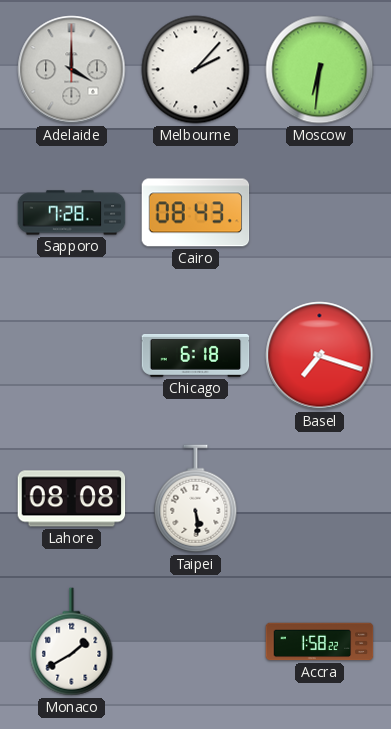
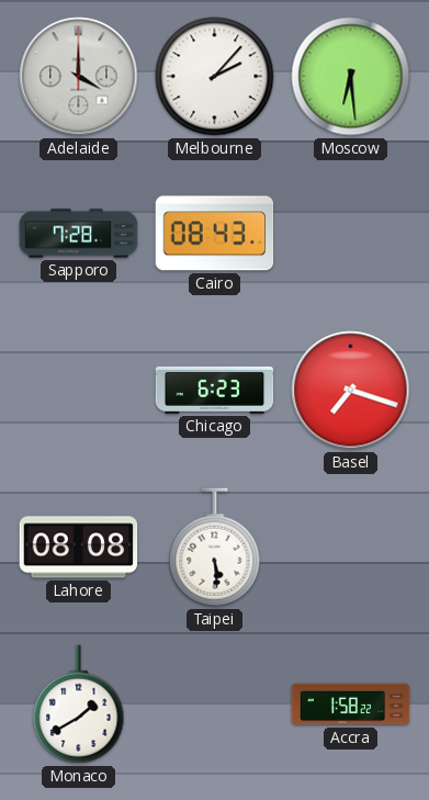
Moscow: 6:31 -> 6:29
Chicago: 6:18 -> 6:23
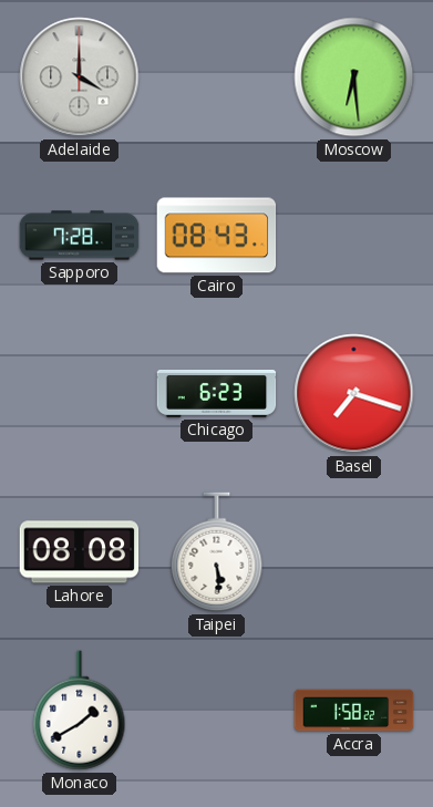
Melbourne: 2:07 -> none
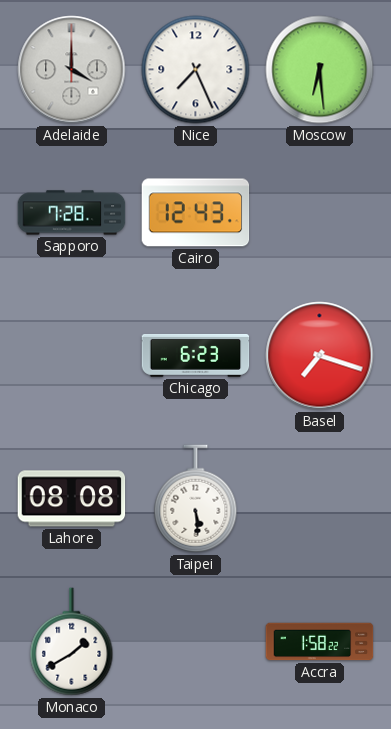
Nice: none -> 7:26
Cairo: 08:43 -> 12:43
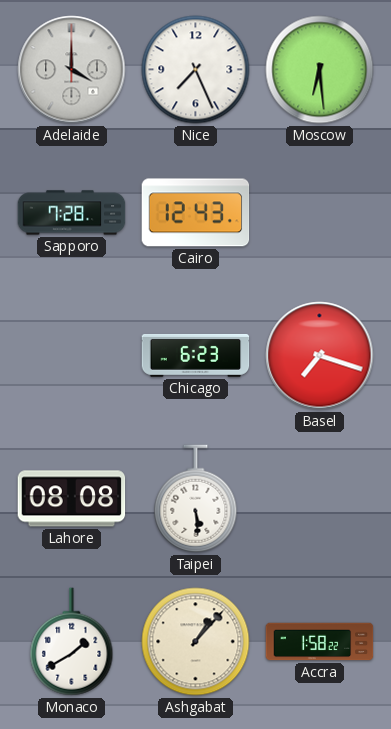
Ashgabat: none -> 1:07
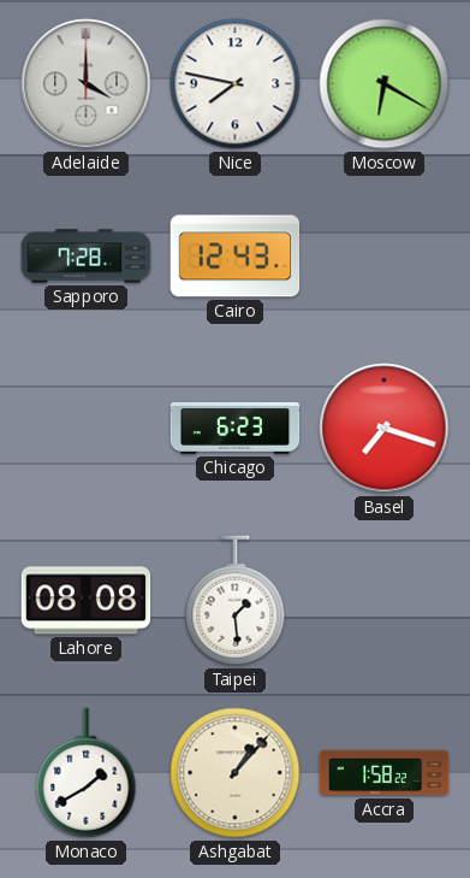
Nice: 7:26 -> 7:47
Moscow: 6:29 -> 6:20
Taipei: 5:29 -> 1:29
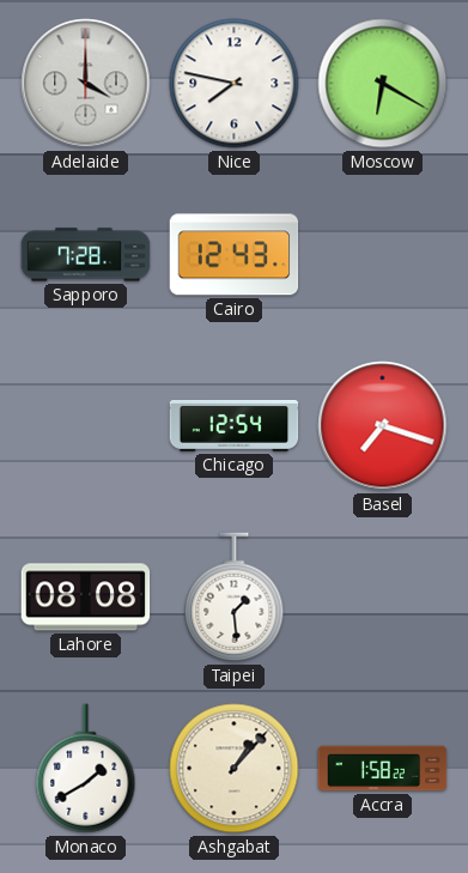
Chicago: 6:23 -> 12:54
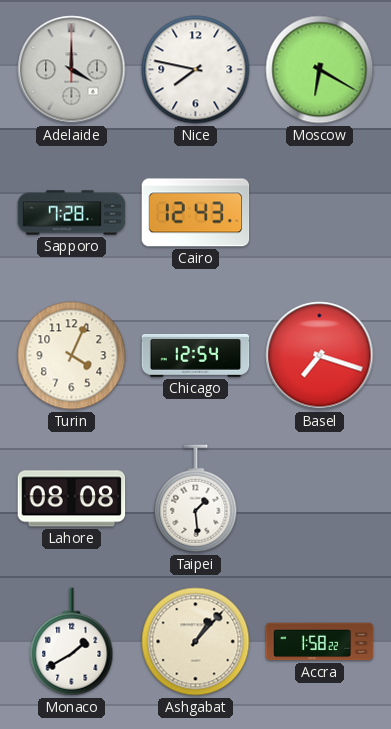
Turin: none -> 4:04
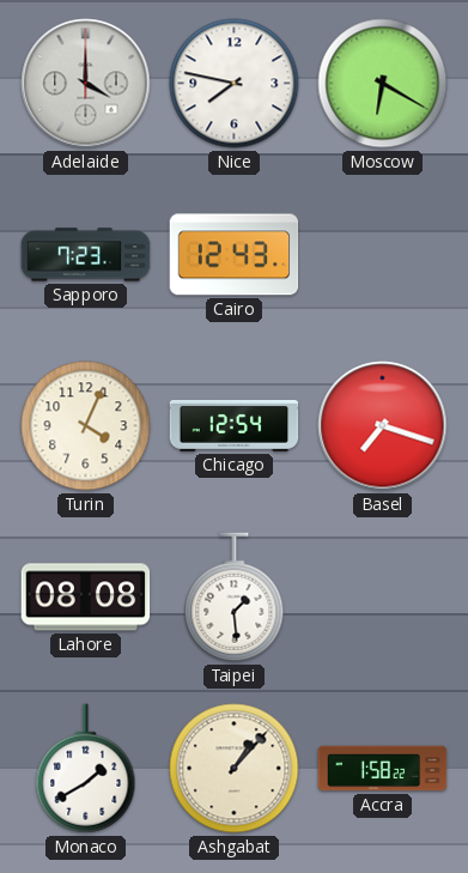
Sapporo: 7:28 -> 7:23
